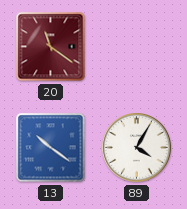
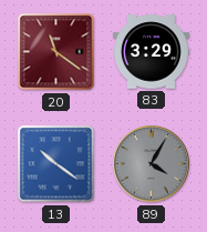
83: none -> 3:29
89 dial: white -> grey
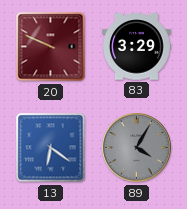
20: 11:21 -> 9:49
13: 10:21 -> 6:21
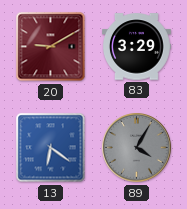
20: 9:49 -> 9:10
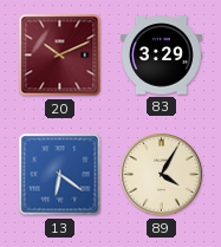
20: 9:10 -> 10:11
89 dial: grey -> cream
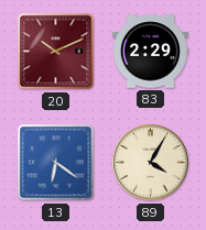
83: 3:29 -> 2:29
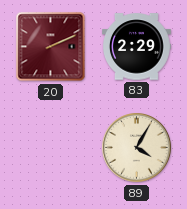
20: 10:11 -> 2:11
13: 6:21 -> none
